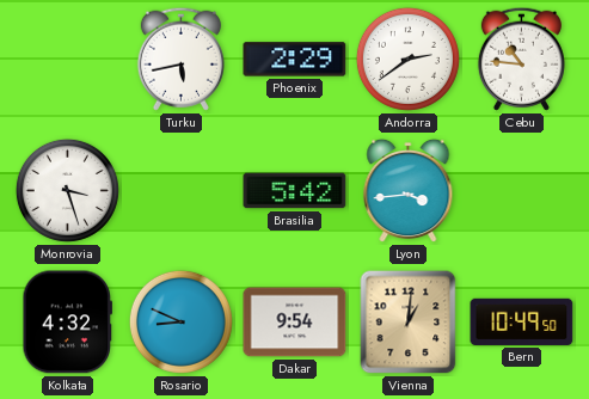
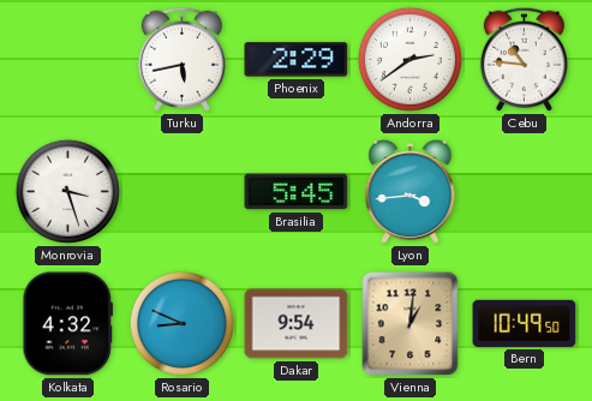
Brasilia: 5:42 -> 5:45
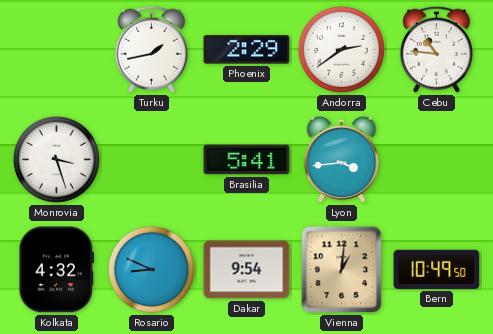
Turku: 5:43 -> 1:43
Brasilia: 5:45 -> 5:41
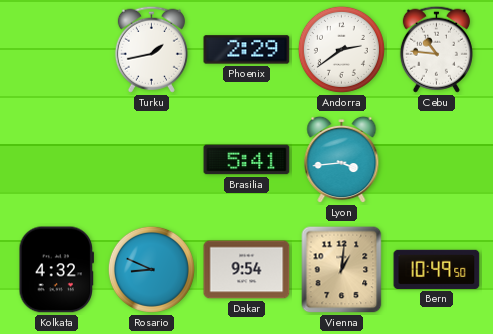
Monrovia: 3:27 -> none
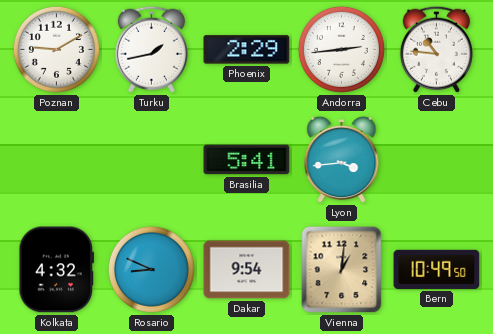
Poznan: none -> 9:10
Andorra: 2:39 -> 2:44
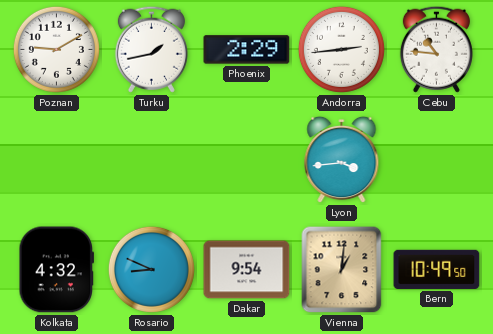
Brasilia: 5:41 -> none
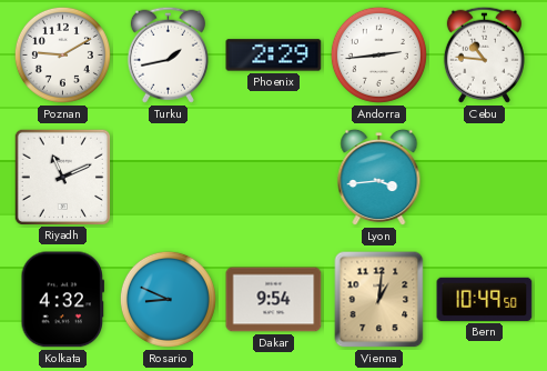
Riyadh: none -> 11:11
